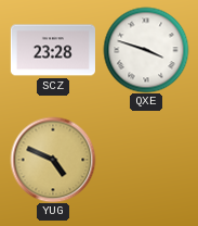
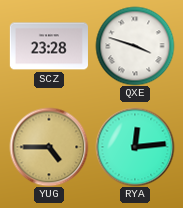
YUG: 4:49 -> 4:45
RYA: none -> 12:14
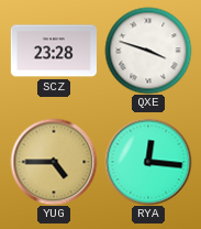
RYA: 12:14 -> 12:16
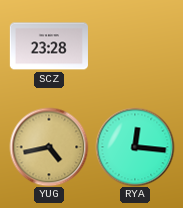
QXE: 3:48 -> none
YUG: 4:45 -> 4:43
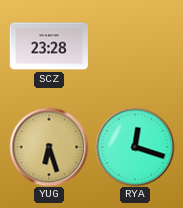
YUG: 4:43 -> 6:27
RYA: 12:16 -> 12:18
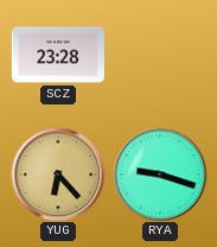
YUG: 6:27 -> 6:23
RYA: 12:18 -> 9:18
